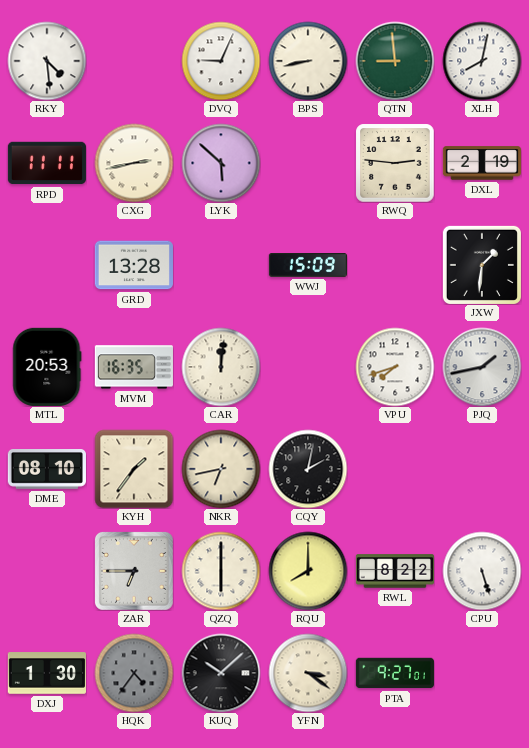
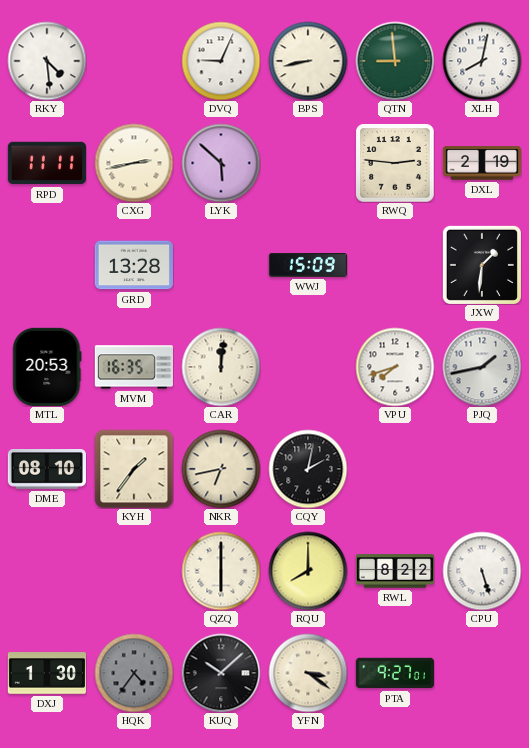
ZAR: 6:45 -> none
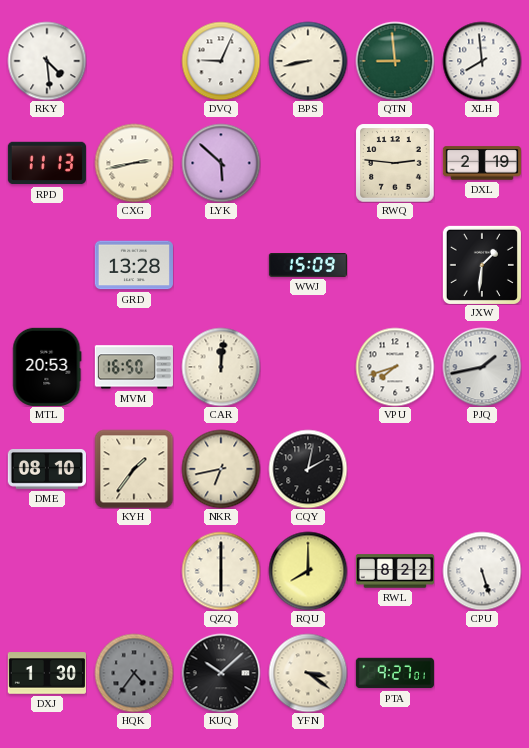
XLH: 8:02 -> 7:59
RPD: 11:11 -> 11:13
MVM: 16:35 -> 16:50
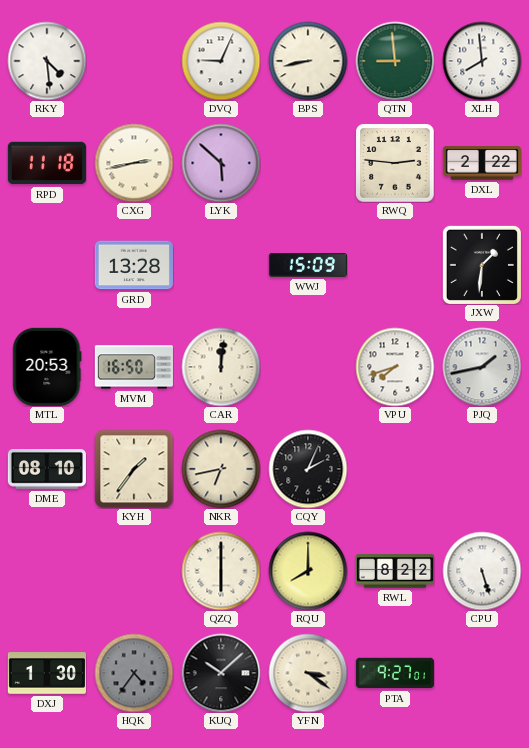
RPD: 11:13 -> 11:18
DXL: 2:19 -> 2:22
CQY: 2:02 -> 2:04
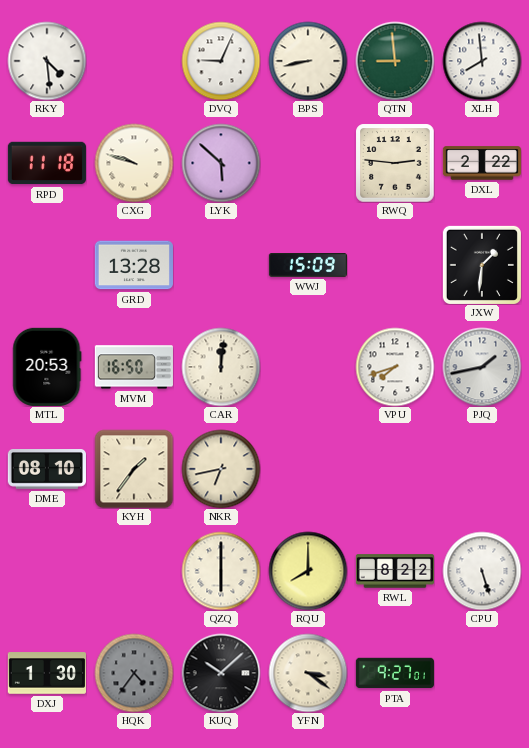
CXG: 2:43 -> 9:48
CQY: 2:04 -> none
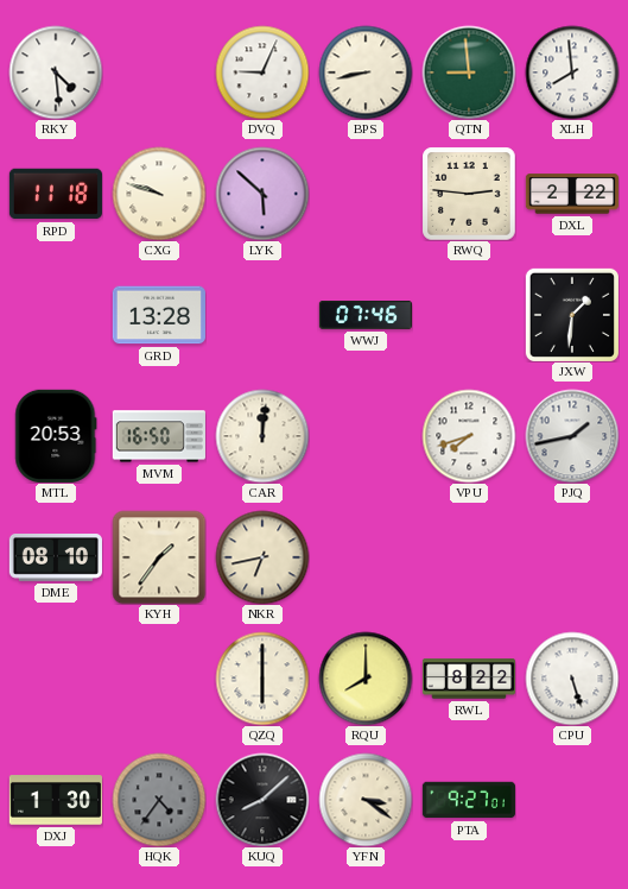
WWJ: 15:09 -> 07:46
KUQ: 10:08 -> 8:08
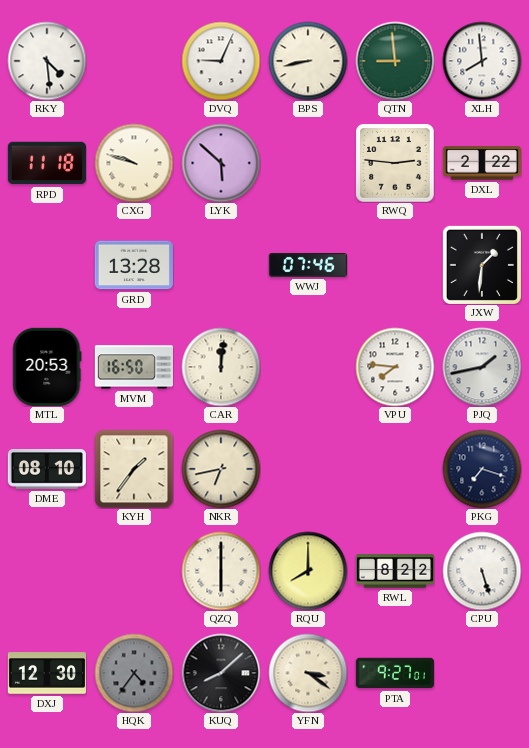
VPU: 7:42 -> 7:46
PKG: none -> 7:18
DXJ: 1:30 -> 12:30
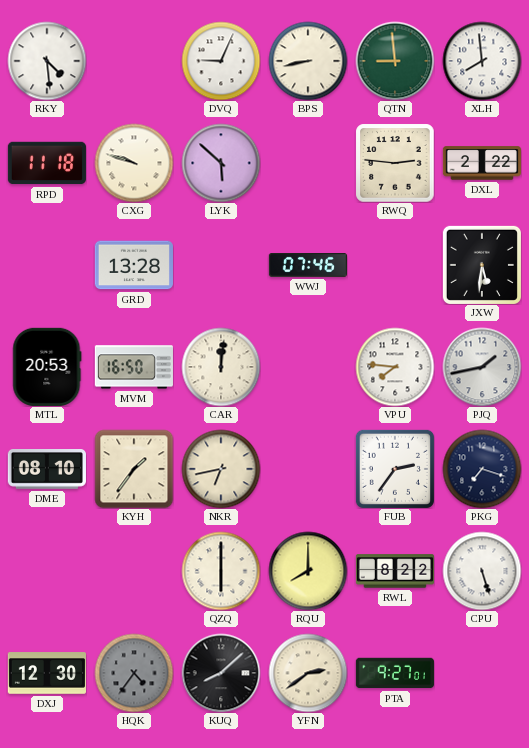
JXW: 1:31 -> 5:31
FUB: none -> 2:36
YFN: 3:21 -> 2:39
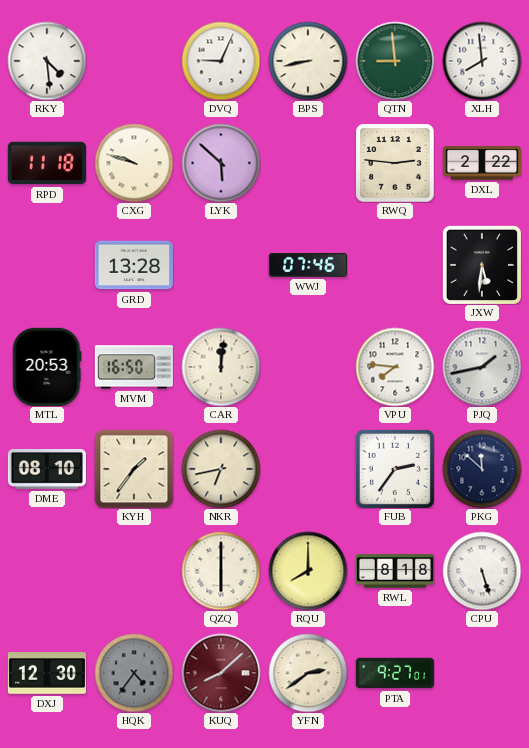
PKG: 7:18 -> 11:52
RWL: 8:22 -> 8:18
KUQ dial: black -> burgundy
